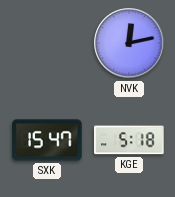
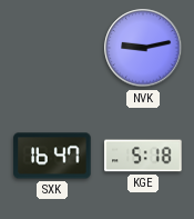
NVK: 12:13 -> 9:13
SXK: 15:47 -> 16:47
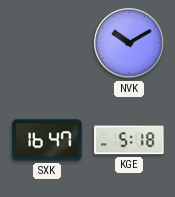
NVK: 9:13 -> 10:10
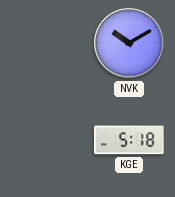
SXK: 16:47 -> none
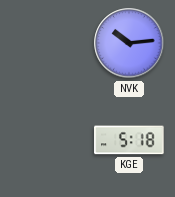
NVK: 10:10 -> 10:14
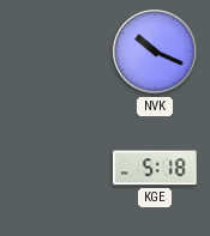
NVK: 10:14 -> 10:19
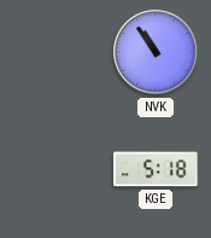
NVK: 10:19 -> 10:54
